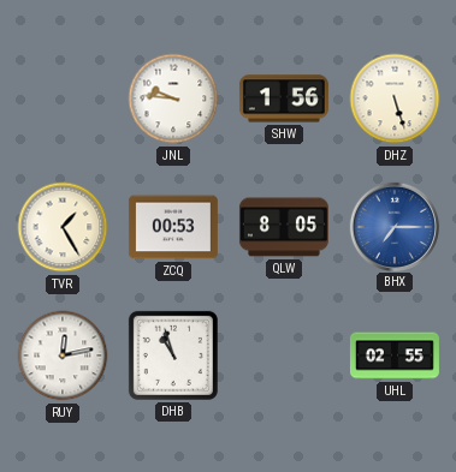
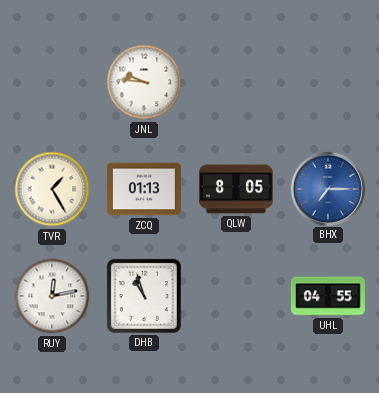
SHW: 1:56 -> none
DHZ: 5:27 -> none
ZCQ: 00:53 -> 01:13
UHL: 02:55 -> 04:55
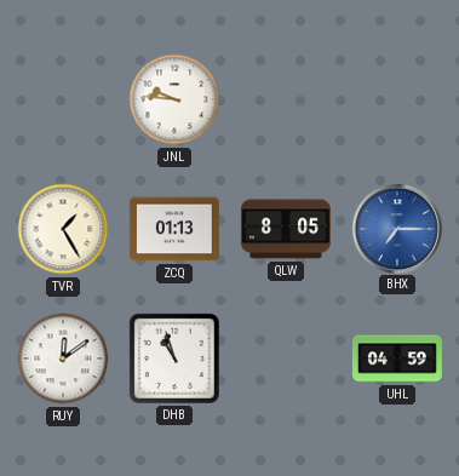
RUY: 12:13 -> 12:09
UHL: 04:55 -> 04:59
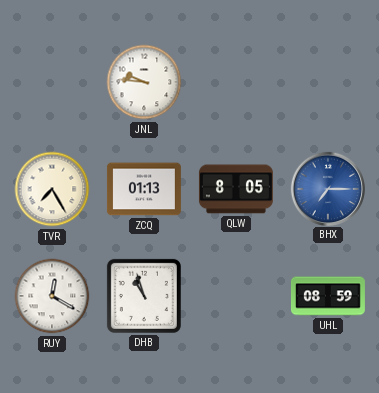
TVR: 1:25 -> 7:25
RUY: 12:09 -> 12:20
UHL: 04:59 -> 08:59
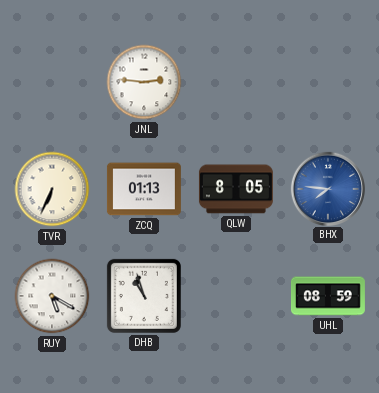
JNL: 9:46 -> 2:46
TVR: 7:25 -> 6:34
BHX: 7:15 -> 7:46
RUY: 12:20 -> 5:20
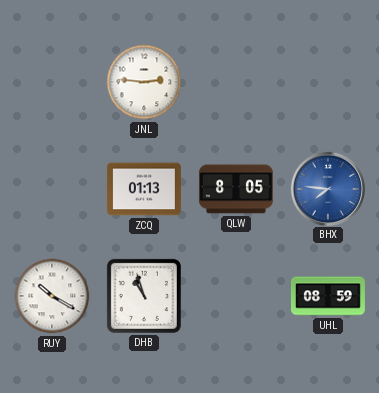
TVR: 6:34 -> none
RUY: 5:20 -> 10:20
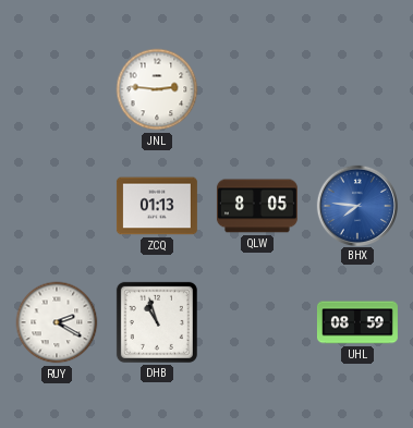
RUY: 10:20 -> 2:20
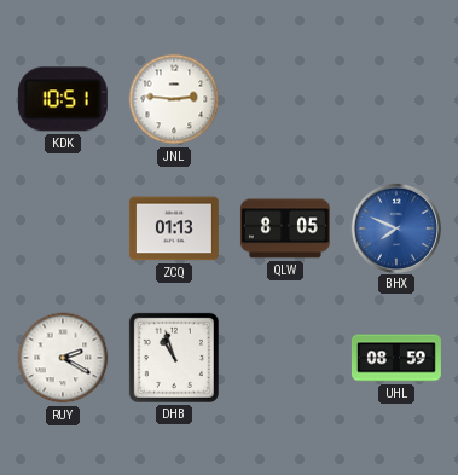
KDK: none -> 10:51
BHX: 7:46 -> 7:49
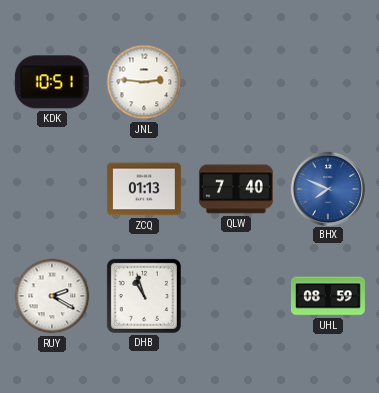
QLW: 8:05 -> 7:40
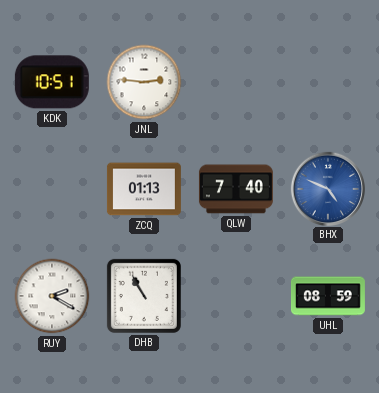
BHX: 7:49 -> 4:49
DHB: 10:57 -> 10:55
